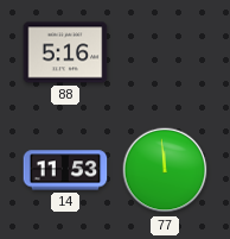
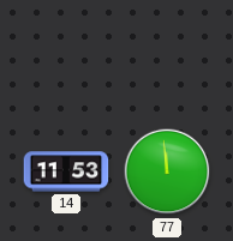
88: 5:16 -> none
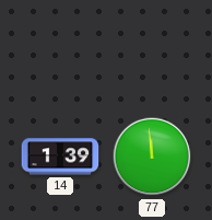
14: 11:53 -> 1:39
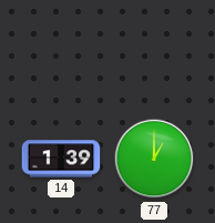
77: 11:59 -> 1:00
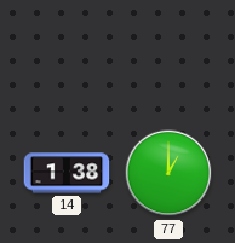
14: 1:39 -> 1:38
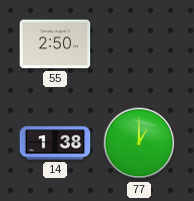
55: none -> 2:50
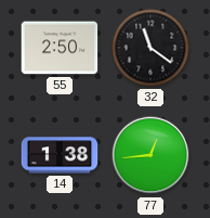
32: none -> 11:21
77: 1:00 -> 12:44
